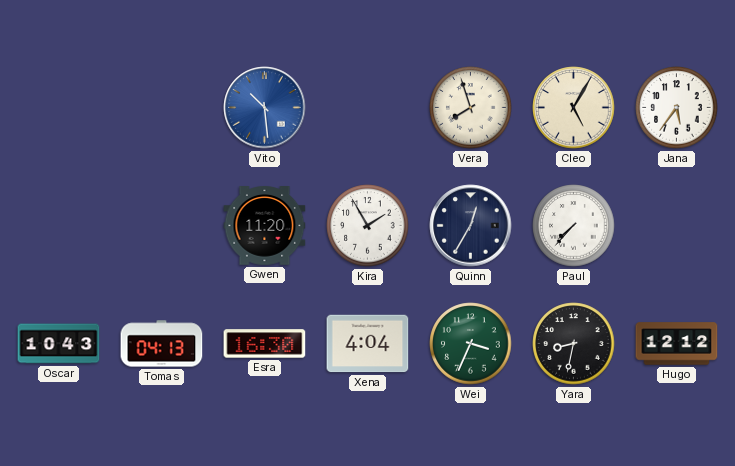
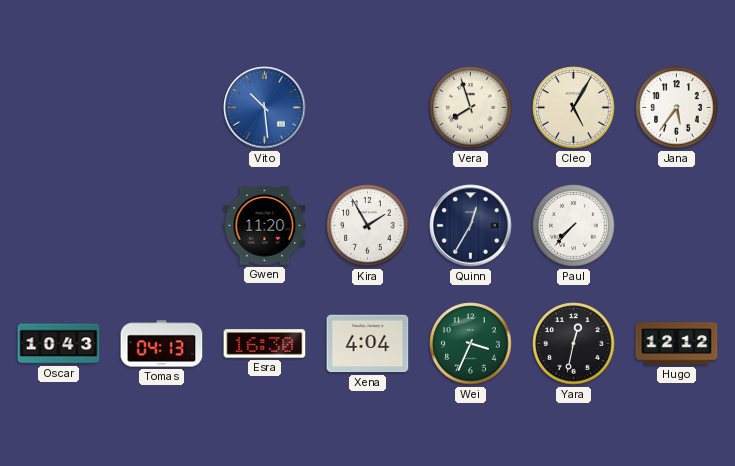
Yara: 8:32 -> 12:32
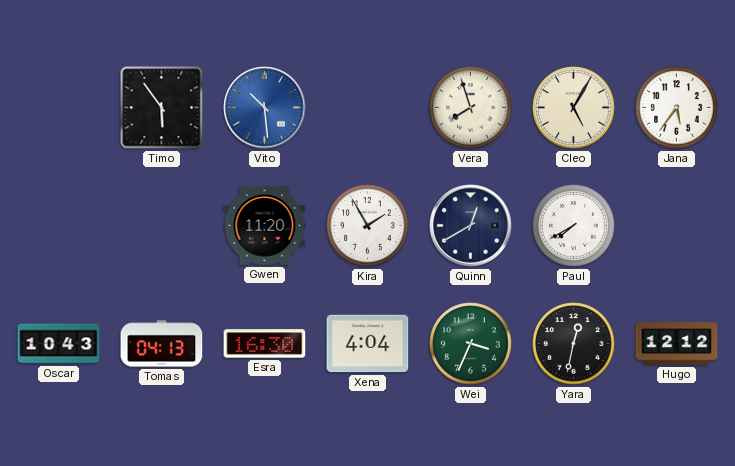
Timo: none -> 5:54
Quinn: 12:35 -> 12:40
Paul: 7:37 -> 7:40
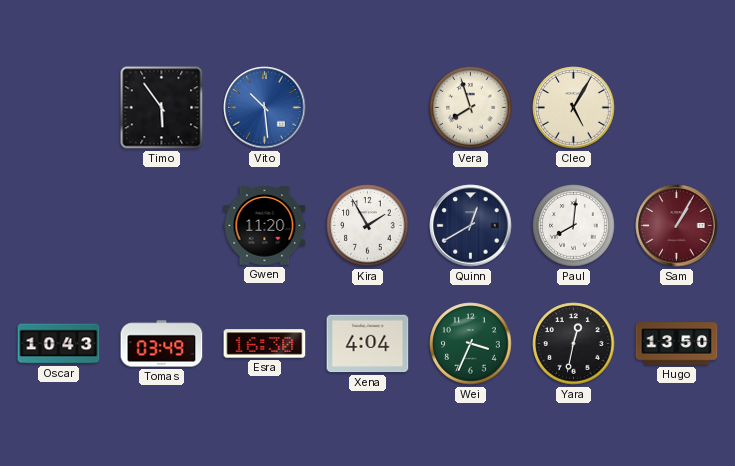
Jana: 5:36 -> none
Paul: 7:40 -> 8:01
Sam: none -> 1:05
Tomas: 04:13 -> 03:49
Hugo: 12:12 -> 13:50
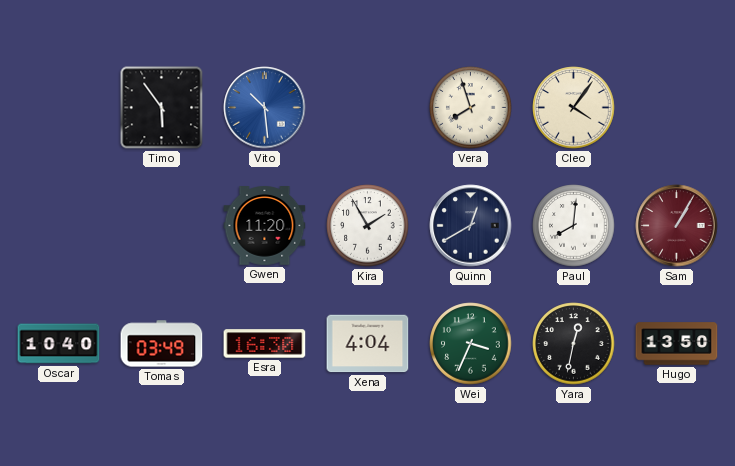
Cleo: 5:05 -> 4:06
Oscar: 10:43 -> 10:40
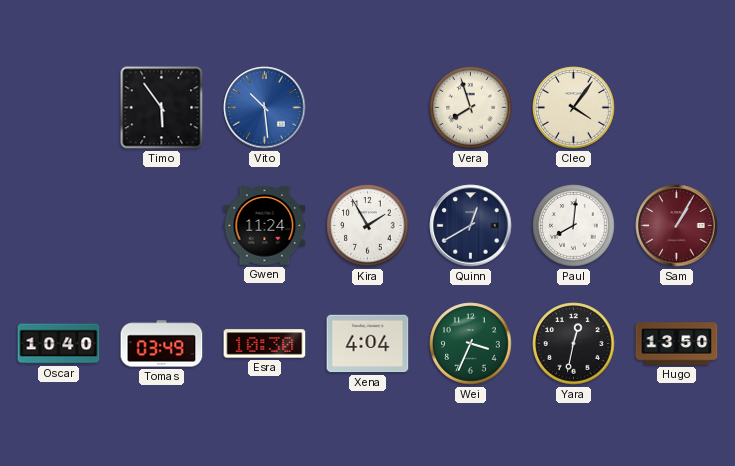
Gwen: 11:20 -> 11:24
Esra: 16:30 -> 10:30
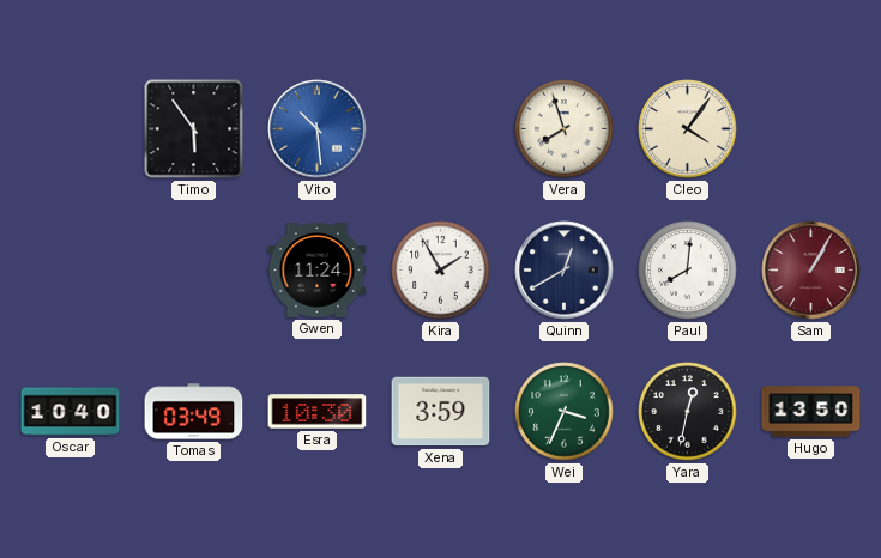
Xena: 4:04 -> 3:59
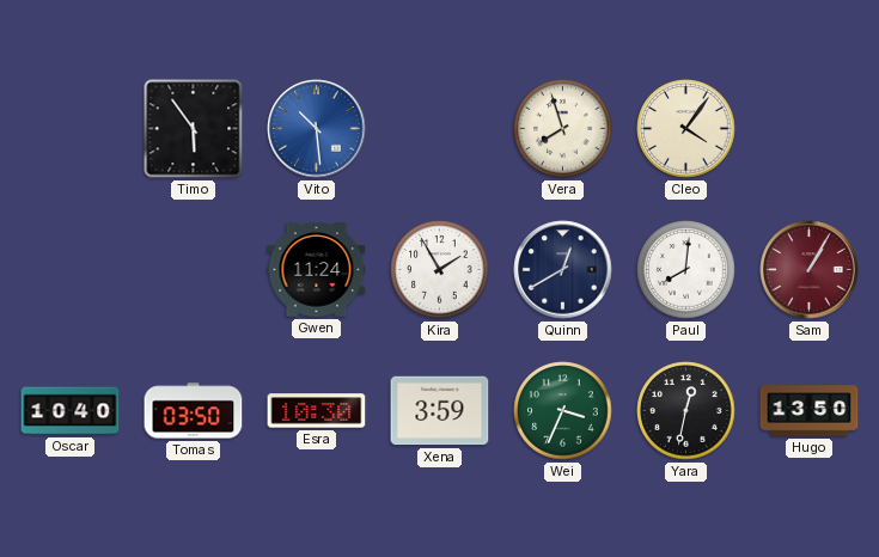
Tomas: 03:49 -> 03:50
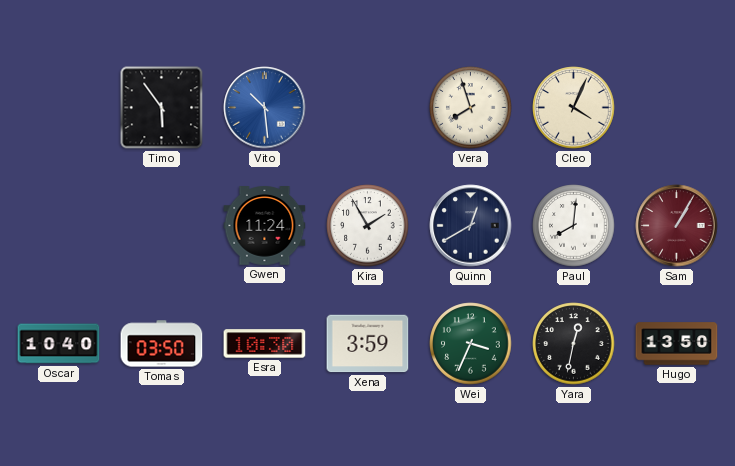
Cleo: 4:06 -> 4:04
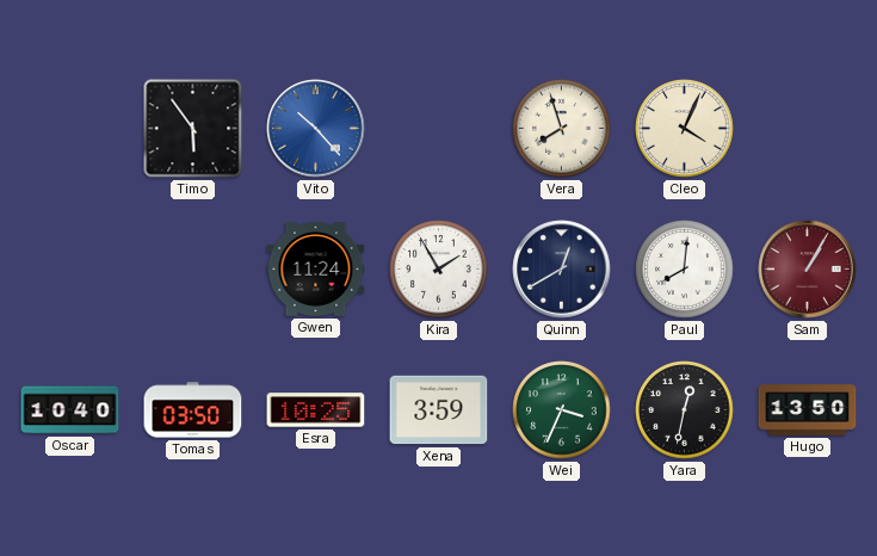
Vito: 10:29 -> 10:23
Esra: 10:30 -> 10:25
